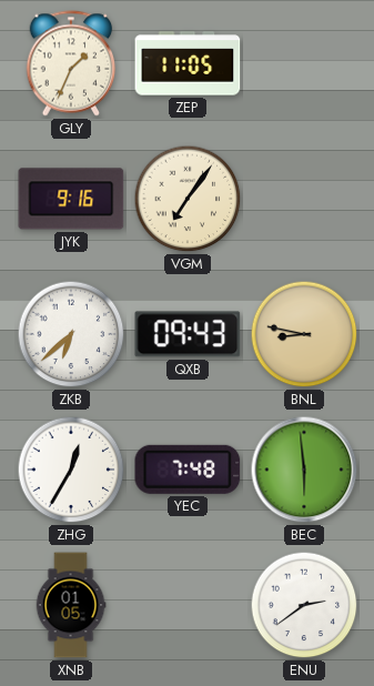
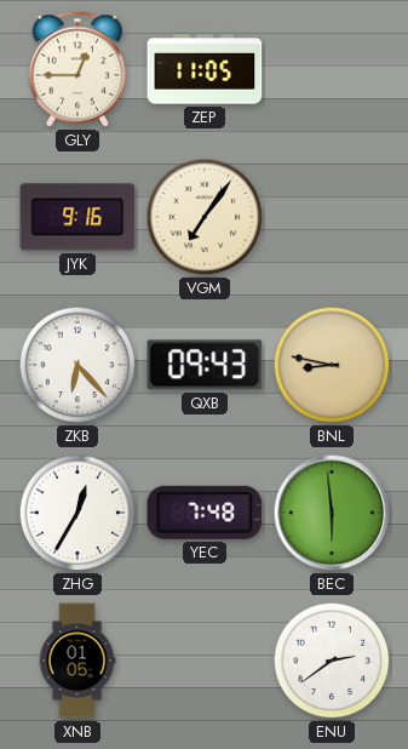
GLY: 1:34 -> 12:45
ZKB: 6:38 -> 6:23
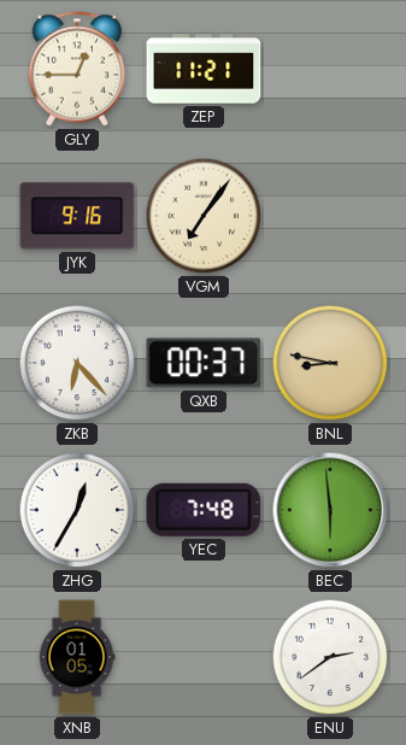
ZEP: 11:05 -> 11:21
QXB: 09:43 -> 00:37
